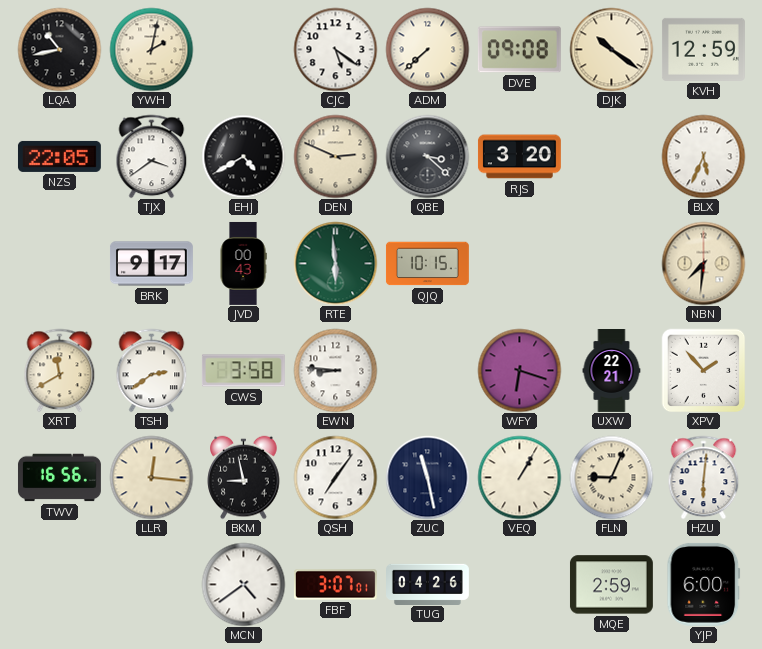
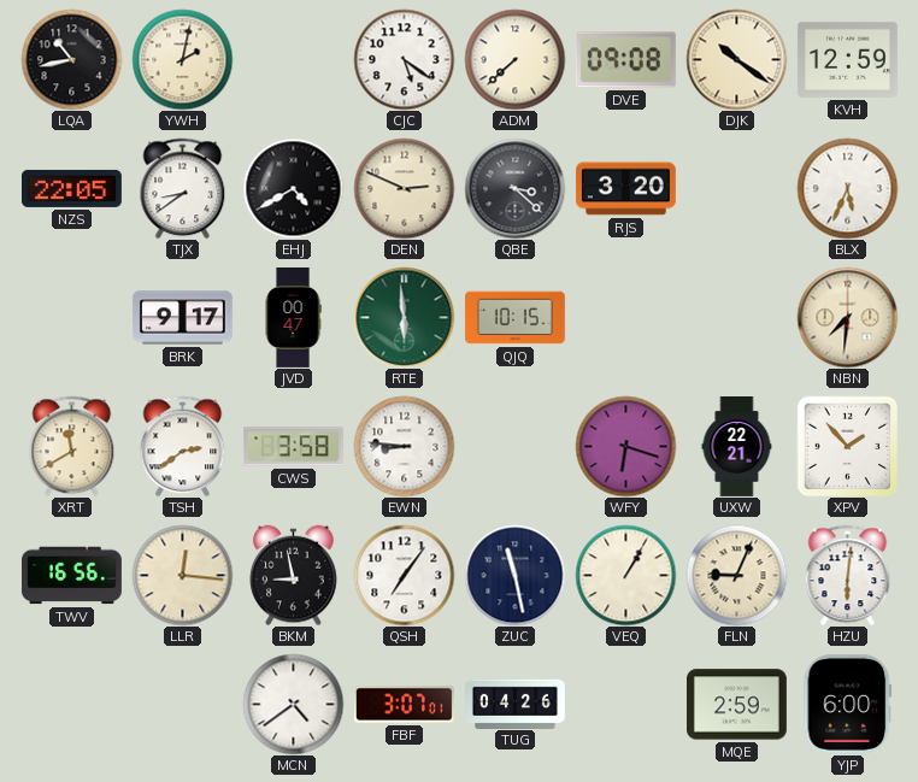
TJX: 3:39 -> 8:39
JVD: 00:43 -> 00:47
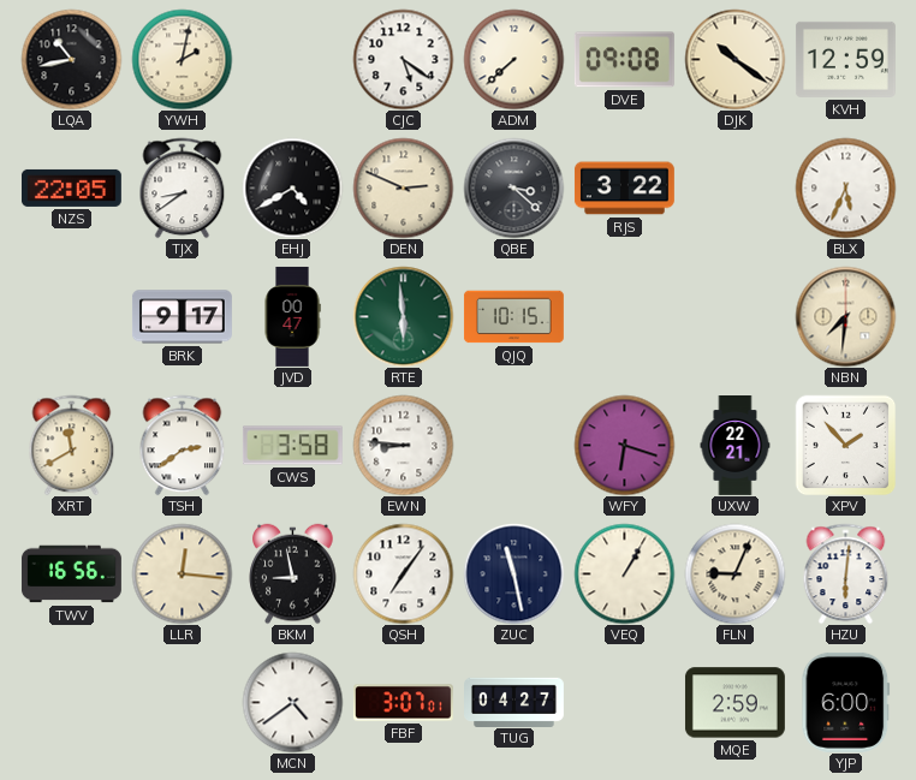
RJS: 3:20 -> 3:22
TUG: 04:26 -> 04:27
